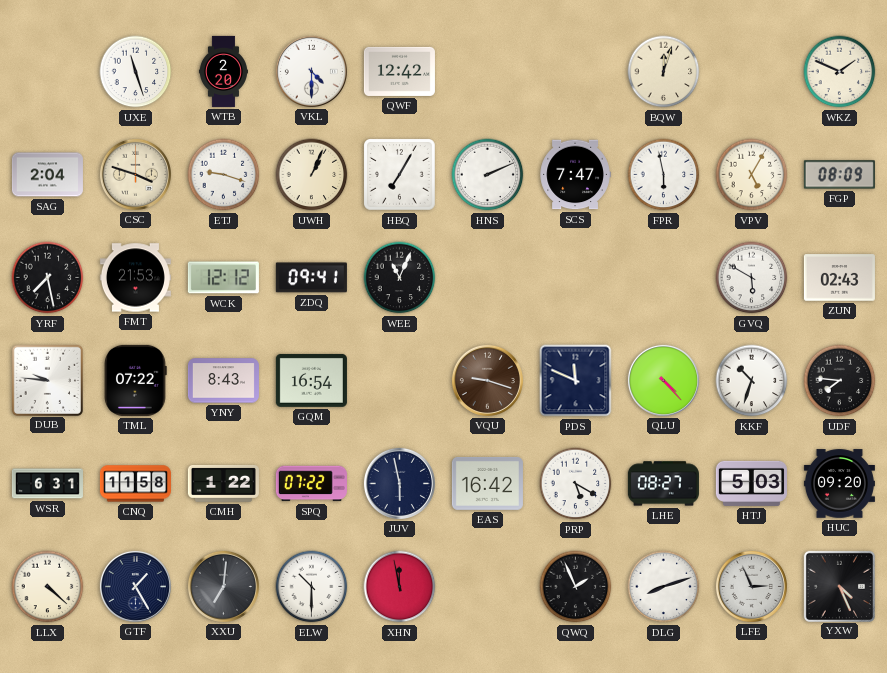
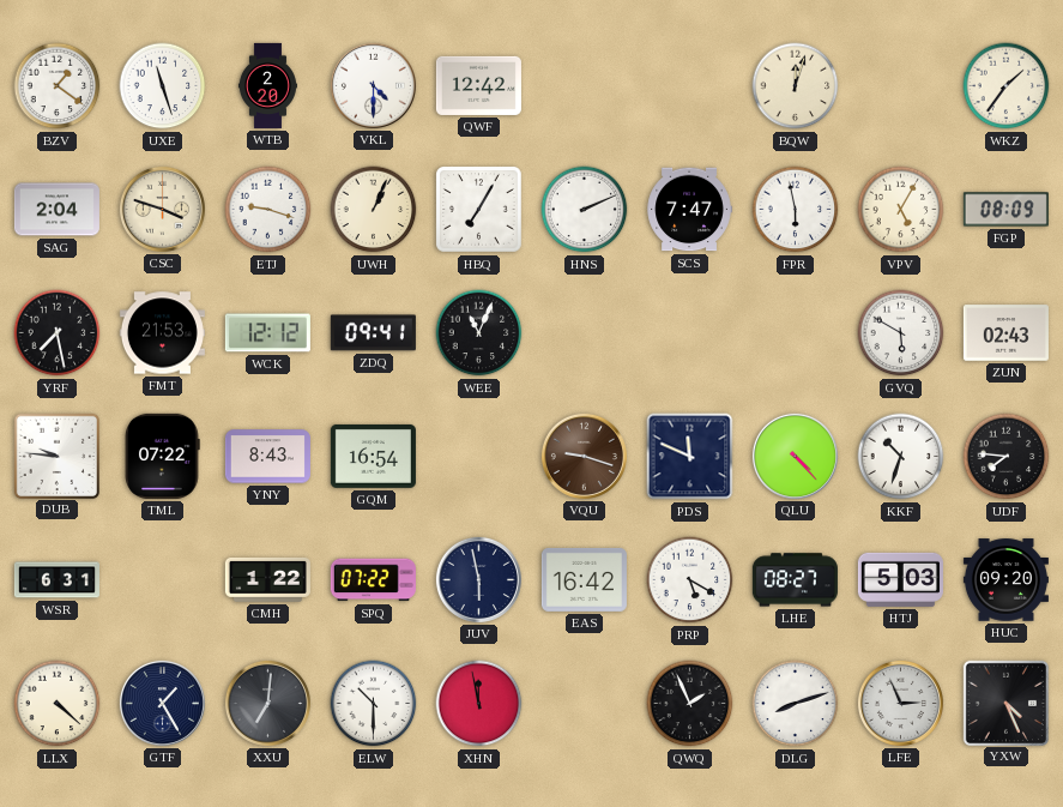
BZV: none -> 1:21
WKZ: 1:49 -> 1:36
CNQ: 11:58 -> none
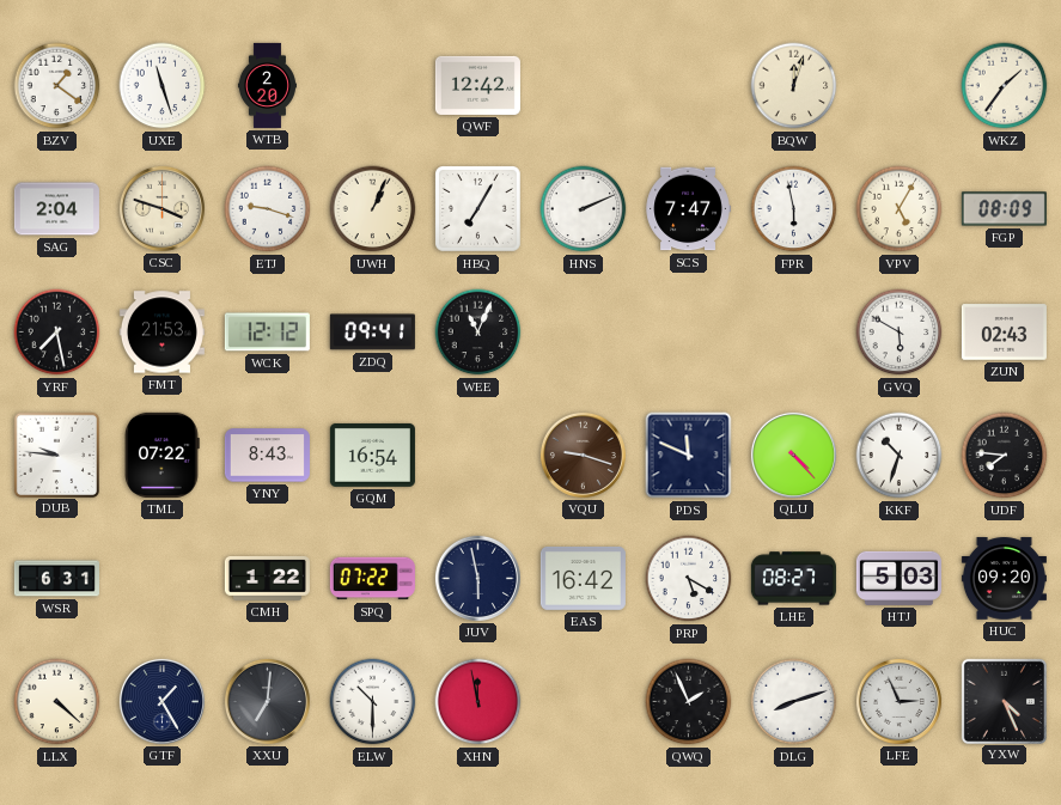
VKL: 4:30 -> none
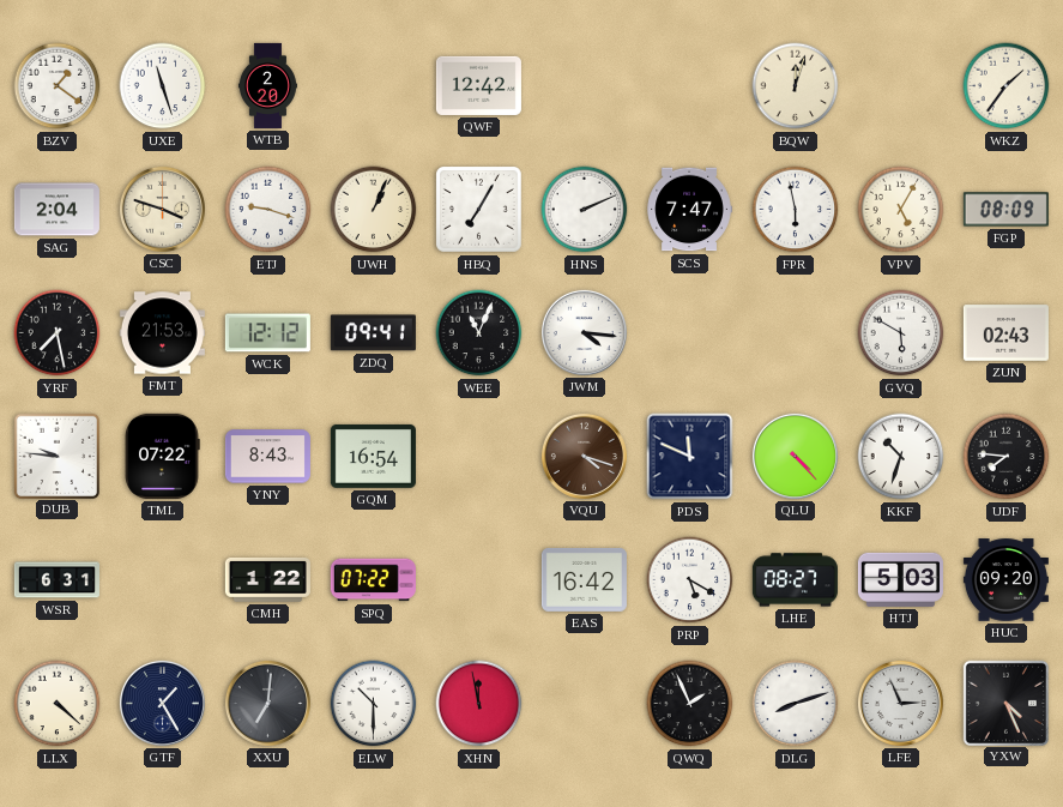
JWM: none -> 4:16
VQU: 9:18 -> 4:18
JUV: 5:58 -> none
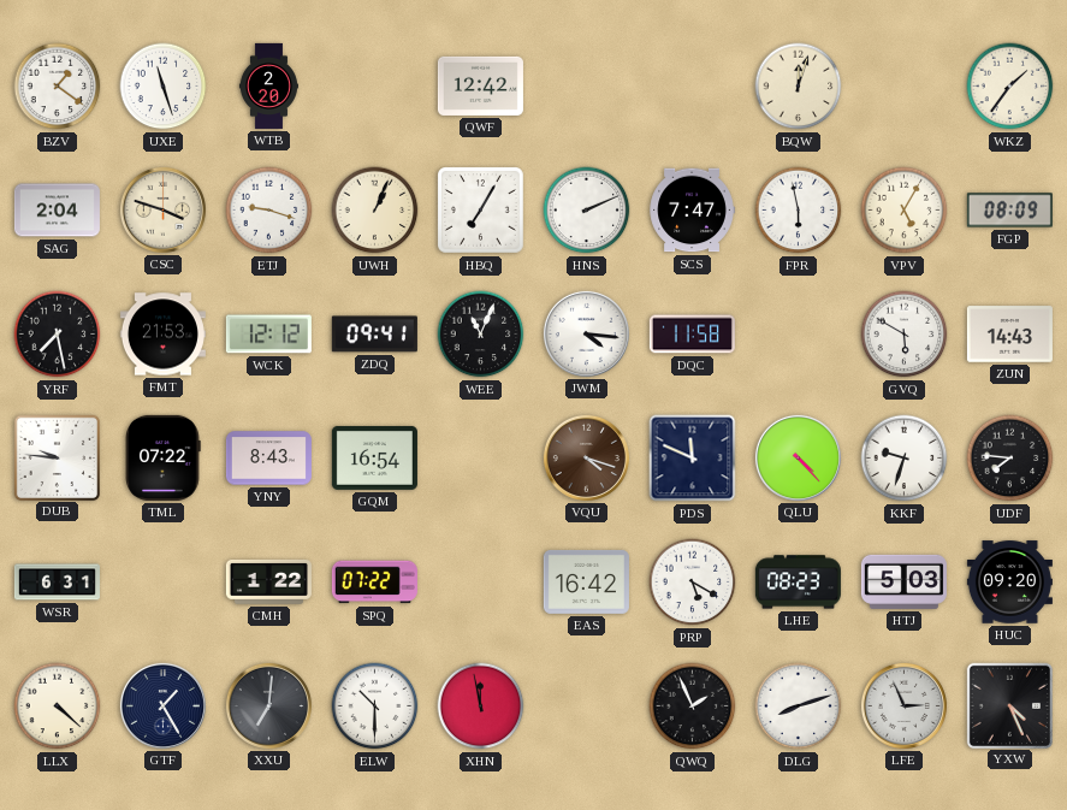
DQC: none -> 11:58
ZUN: 02:43 -> 14:43
KKF: 10:33 -> 9:33
LHE: 08:27 -> 08:23
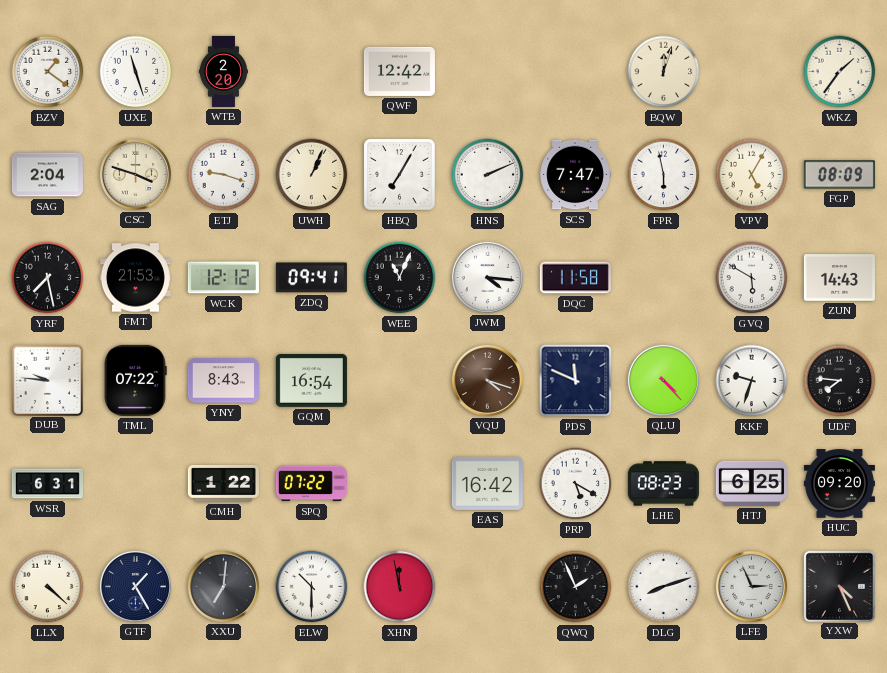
HTJ: 5:03 -> 6:25
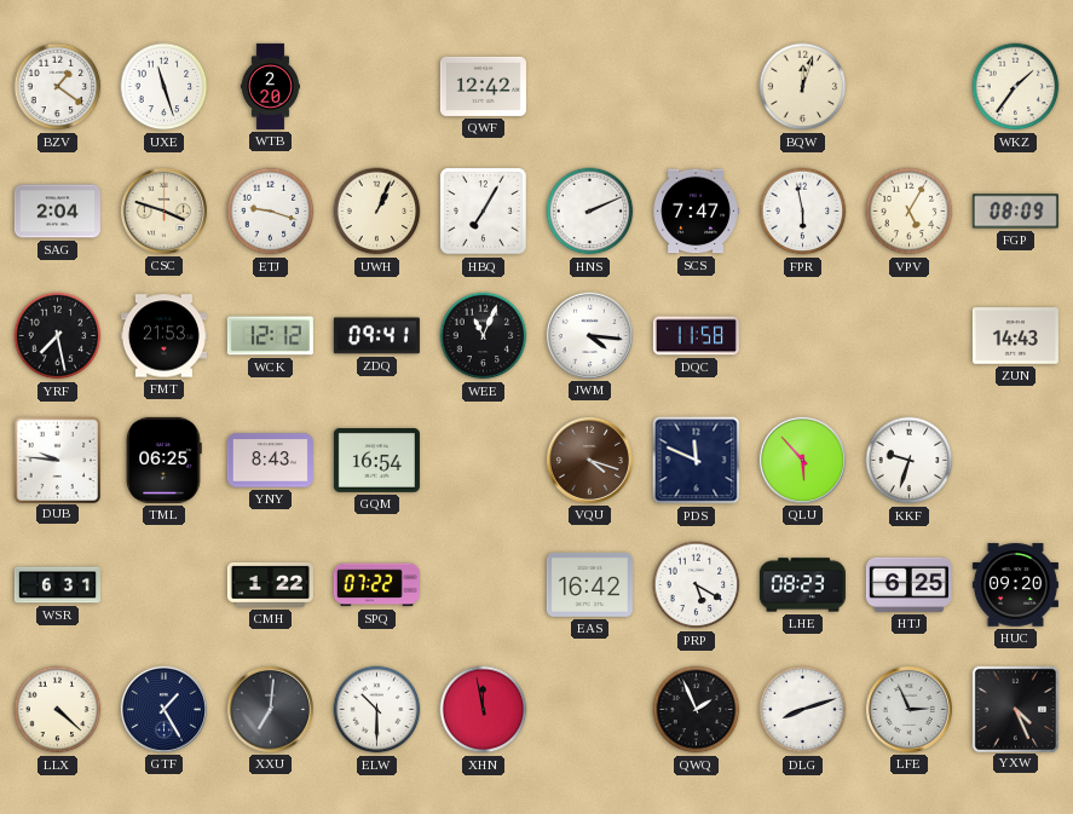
GVQ: 5:50 -> none
TML: 07:22 -> 06:25
QLU: 4:23 -> 5:53
UDF: 7:46 -> none
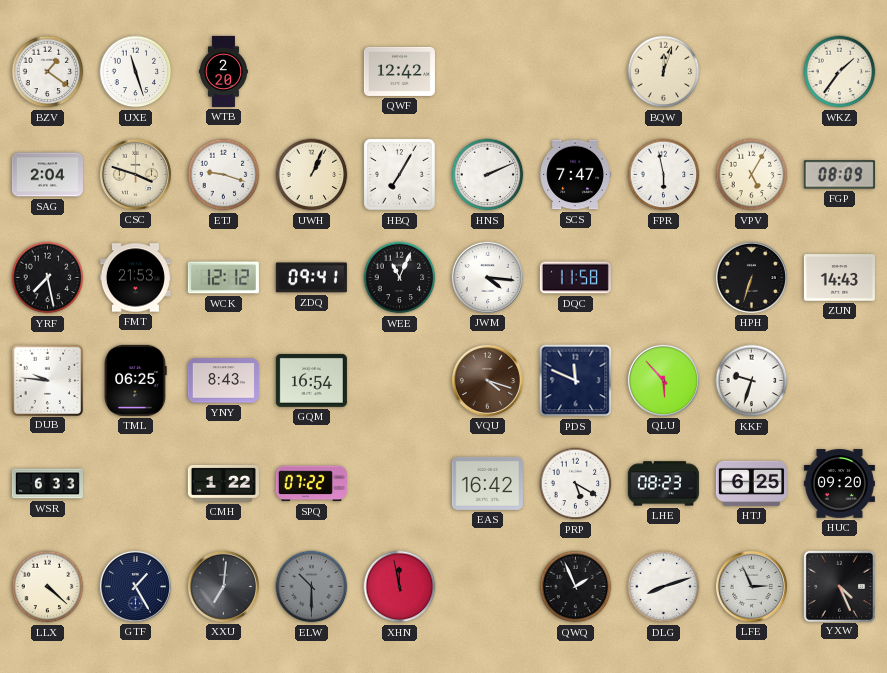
HPH: none -> 6:33
WSR: 6:31 -> 6:33
ELW dial: white -> grey
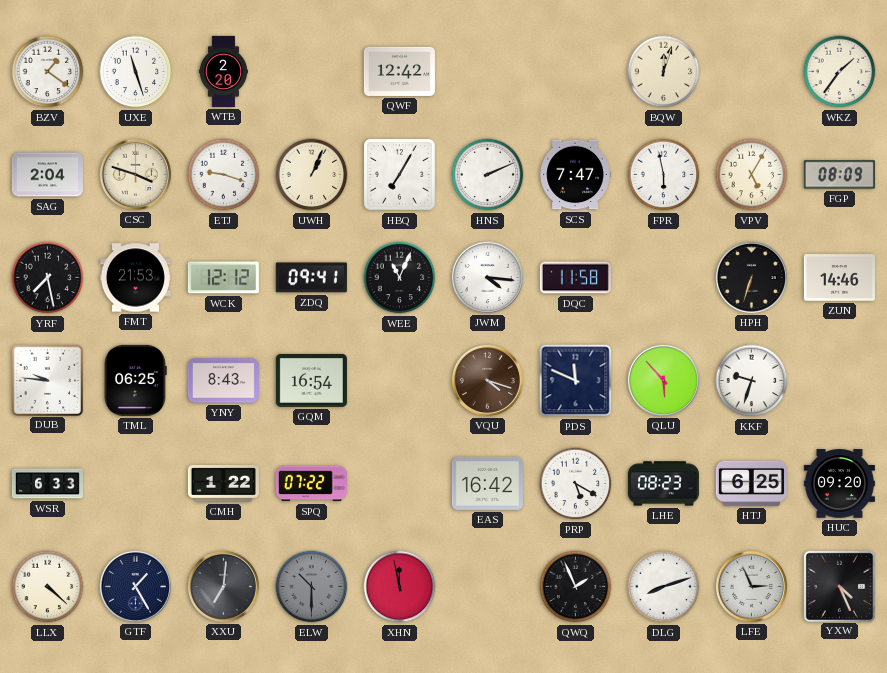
ZUN: 14:43 -> 14:46
